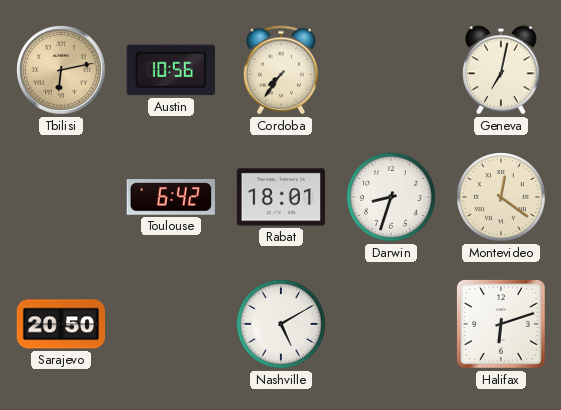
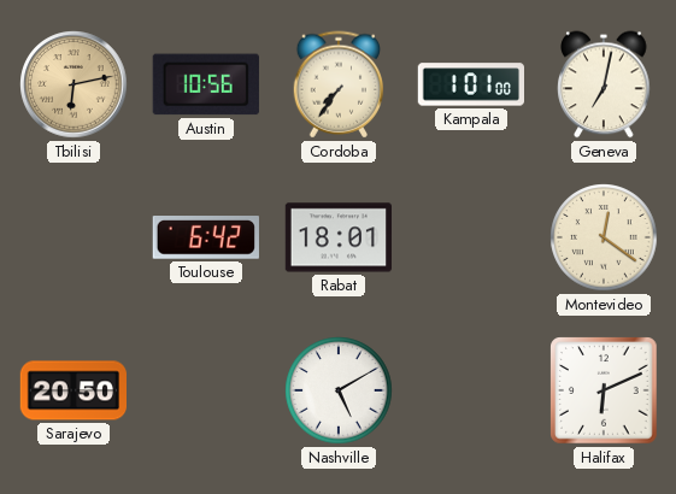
Kampala: none -> 1:01
Darwin: 8:33 -> none
Halifax: 6:12 -> 6:11
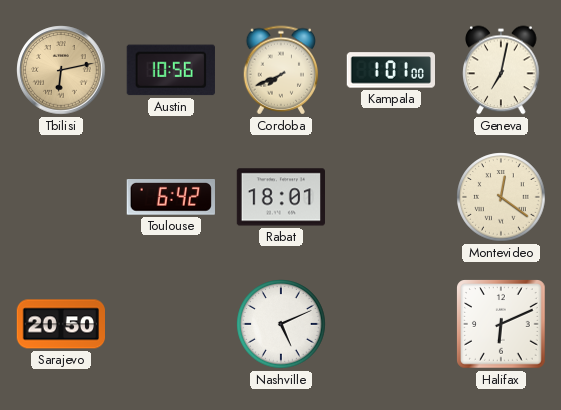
Cordoba: 7:36 -> 7:41
Nashville: 5:10 -> 5:11
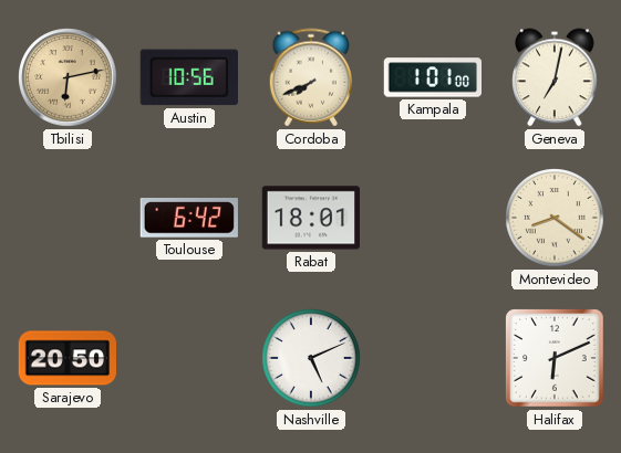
Montevideo: 12:21 -> 8:21
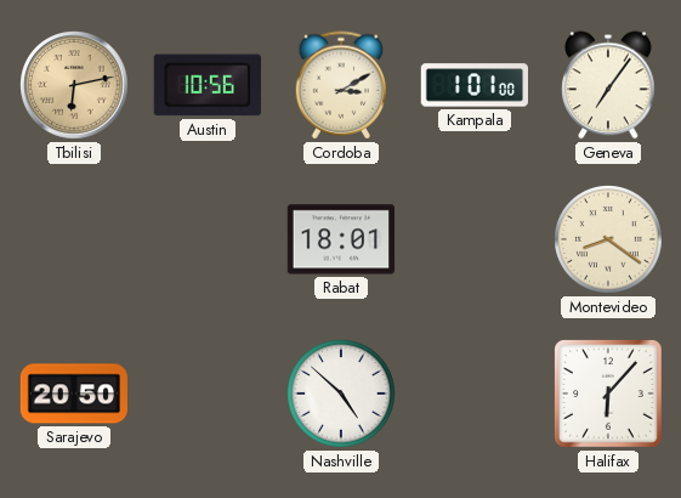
Cordoba: 7:41 -> 3:10
Geneva: 7:02 -> 7:06
Toulouse: 6:42 -> none
Nashville: 5:11 -> 4:52
Halifax: 6:11 -> 6:07
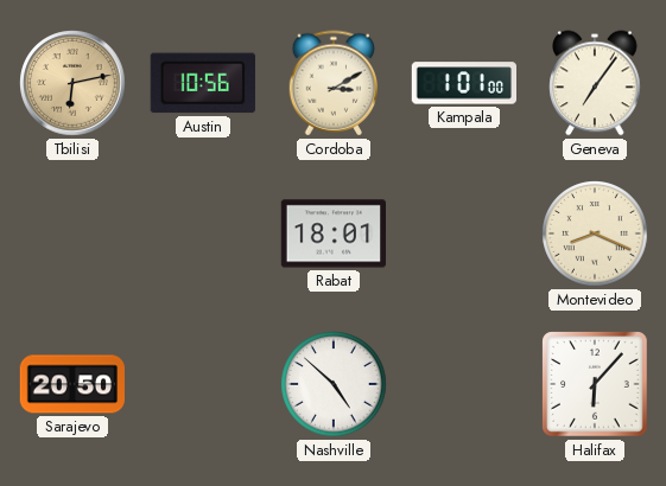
Montevideo: 8:21 -> 8:19
